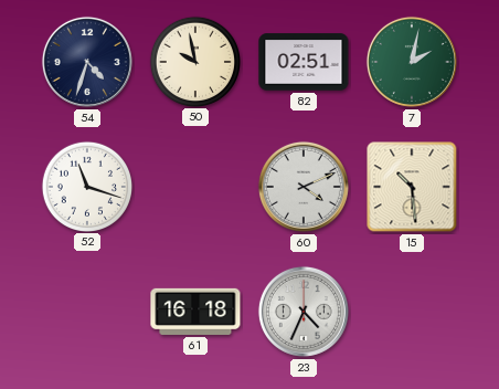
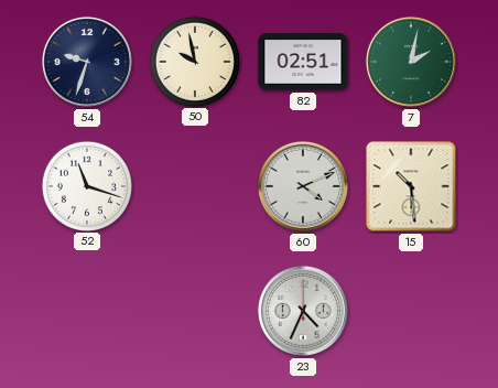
54: 4:33 -> 9:33
61: 16:18 -> none
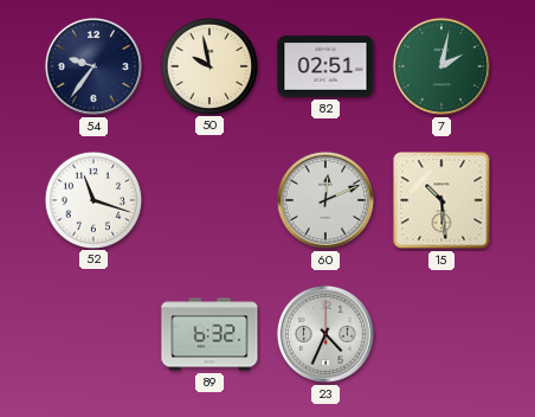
54: 9:33 -> 9:36
60: 4:11 -> 12:11
89: none -> 6:32
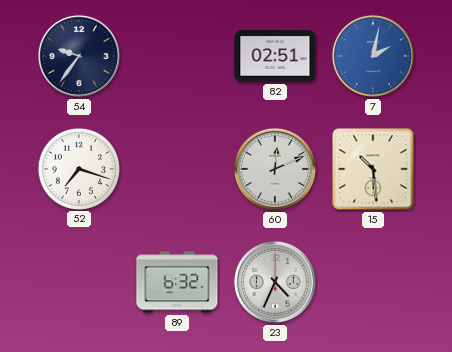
50: 9:58 -> none
7 dial: green -> blue
52: 11:18 -> 7:18
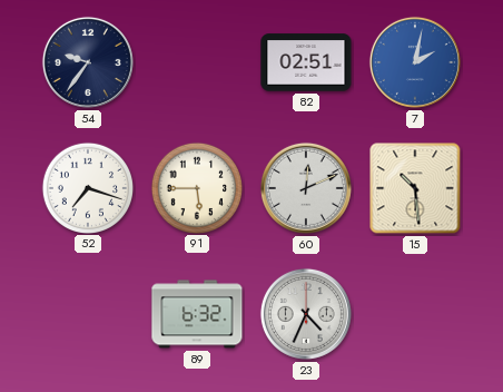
91: none -> 5:45
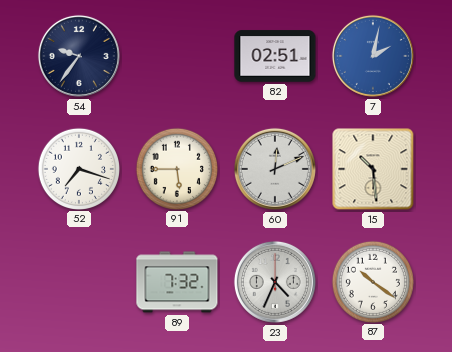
89: 6:32 -> 7:32
87: none -> 10:21
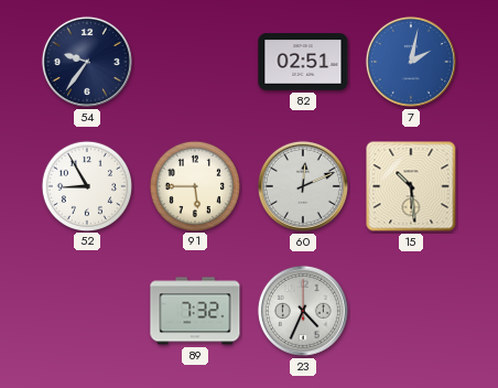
52: 7:18 -> 8:55
87: 10:21 -> none
